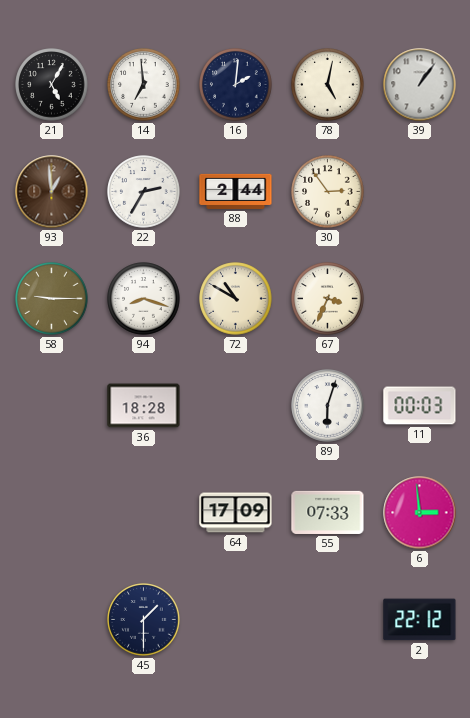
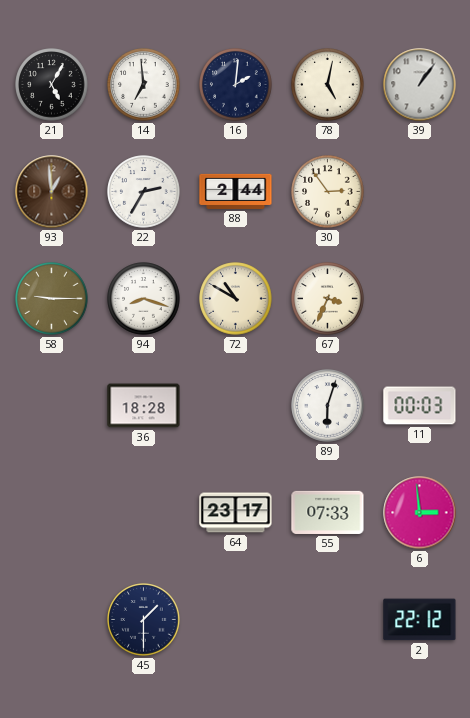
64: 17:09 -> 23:17
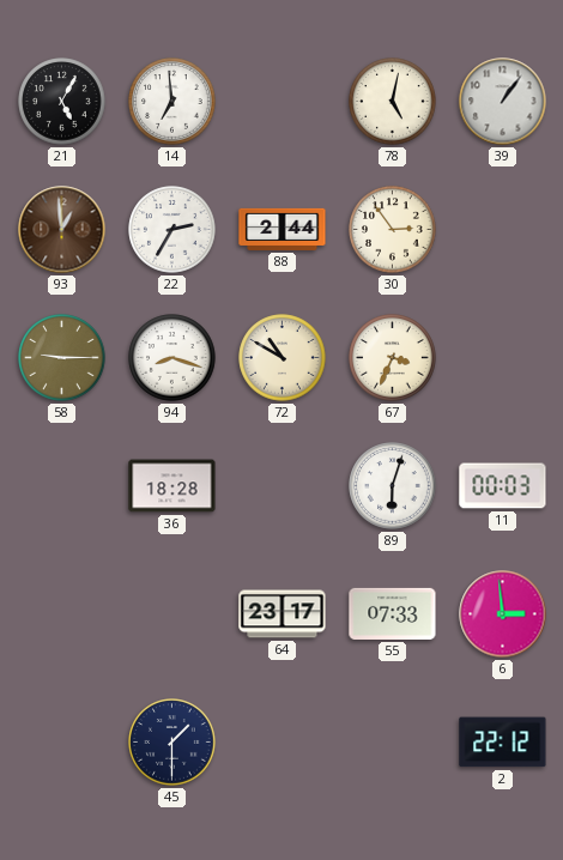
16: 2:01 -> none
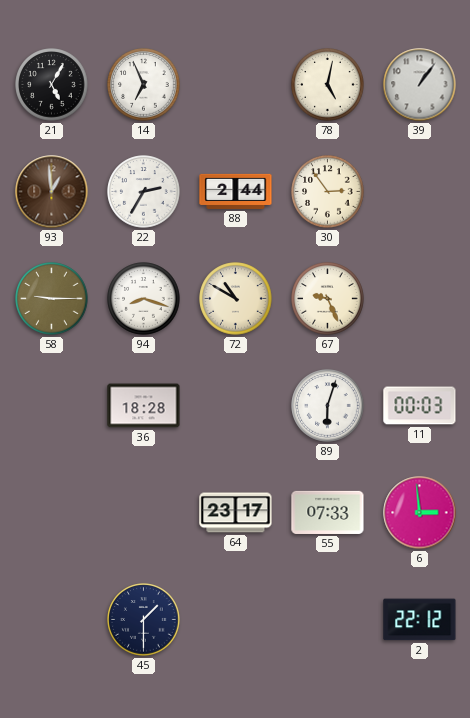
14: 6:59 -> 6:56
67: 3:34 -> 9:26
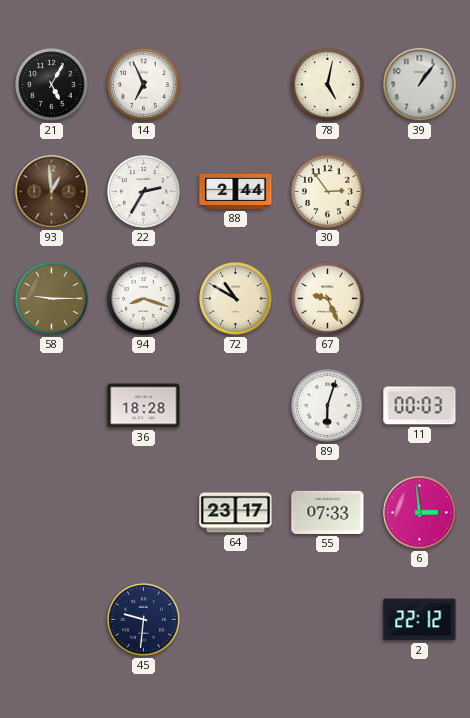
45: 1:30 -> 9:31
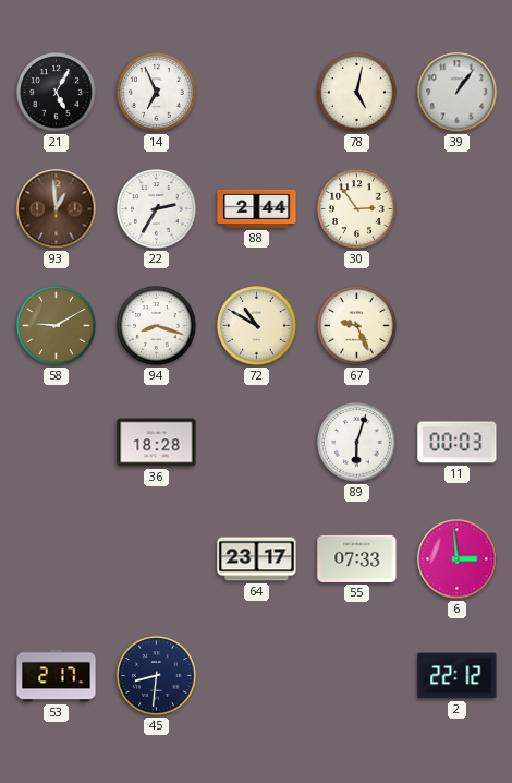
58: 9:15 -> 9:10
53: none -> 2:17
45: 9:31 -> 8:31
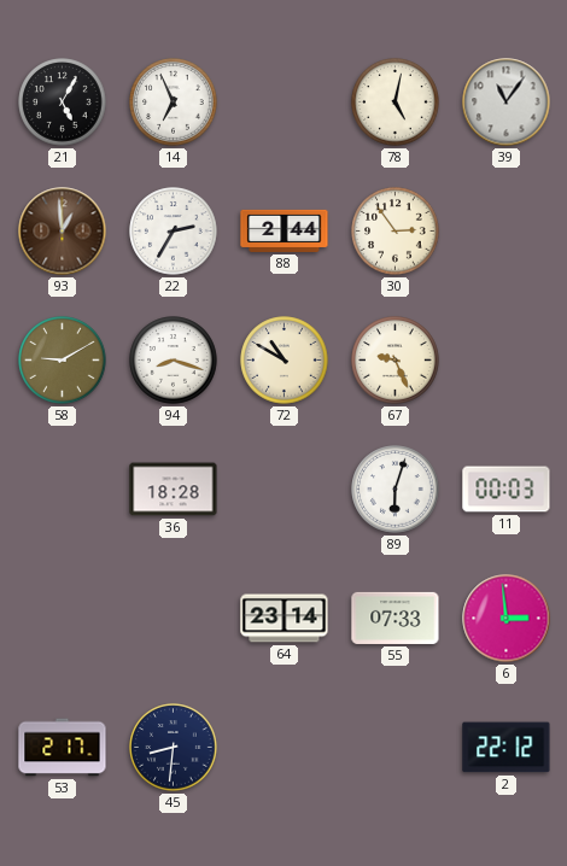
39: 1:06 -> 11:06
64: 23:17 -> 23:14
